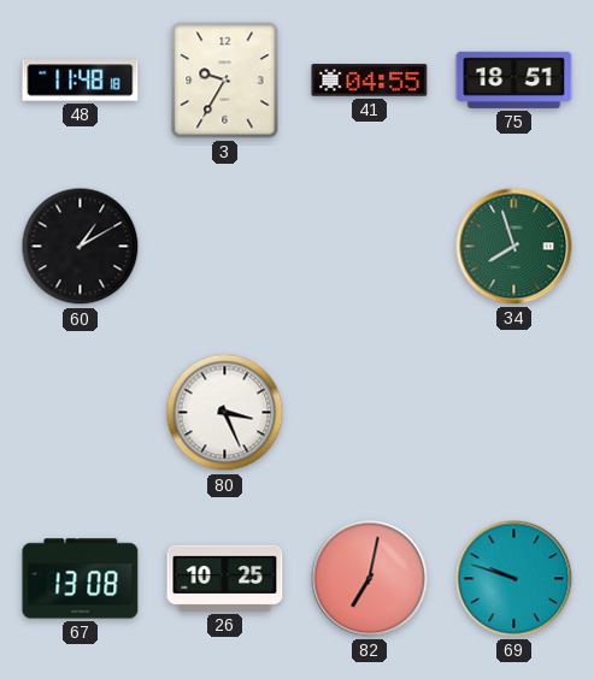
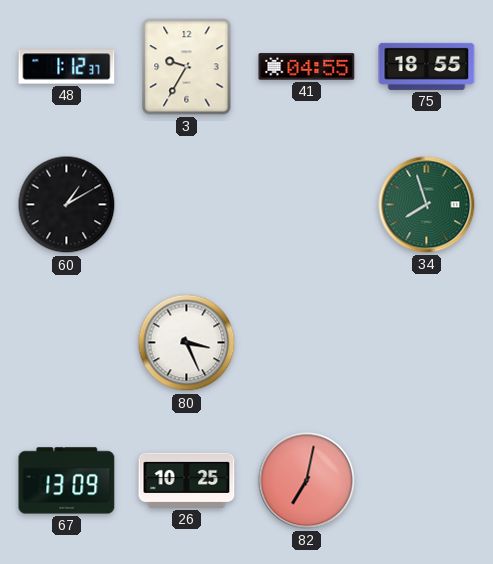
48: 11:48 -> 1:12
75: 18:51 -> 18:55
67: 13:08 -> 13:09
69: 9:48 -> none
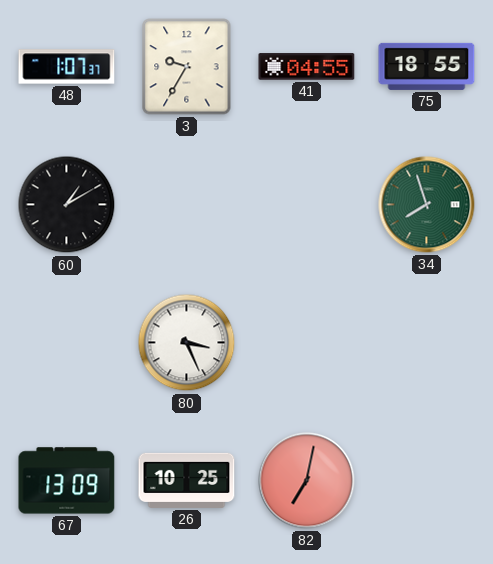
48: 1:12 -> 1:07
